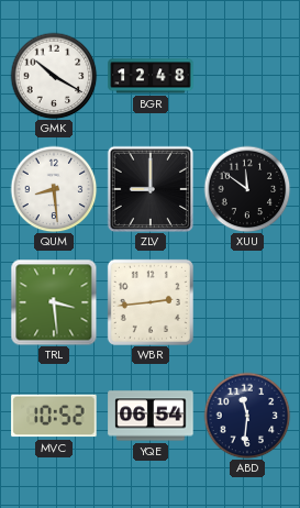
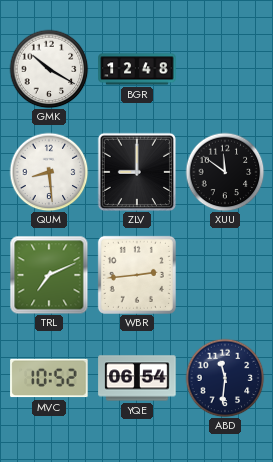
TRL: 3:29 -> 7:11
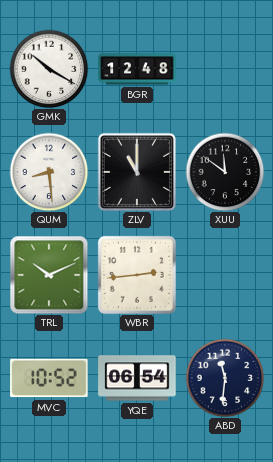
ZLV: 9:00 -> 11:00
TRL: 7:11 -> 10:11
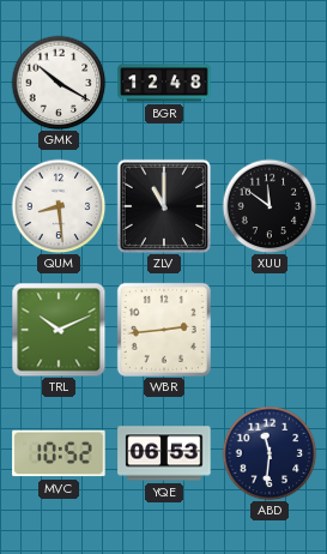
YQE: 06:54 -> 06:53
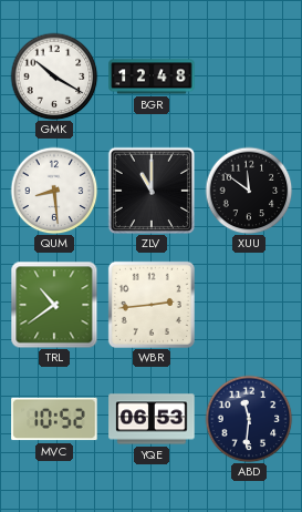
TRL: 10:11 -> 10:39
